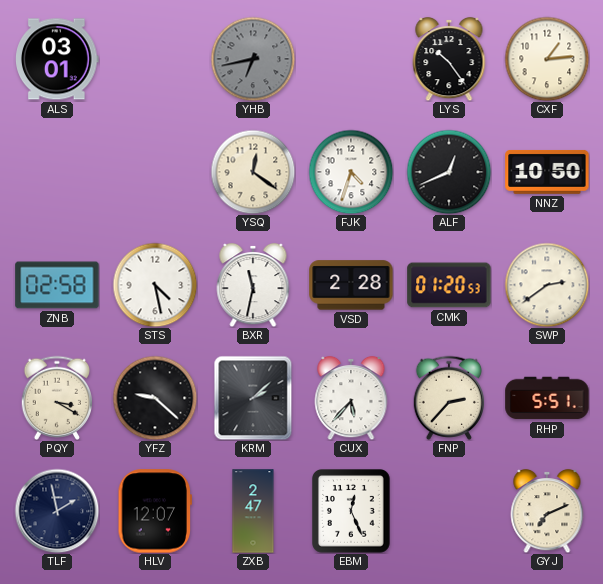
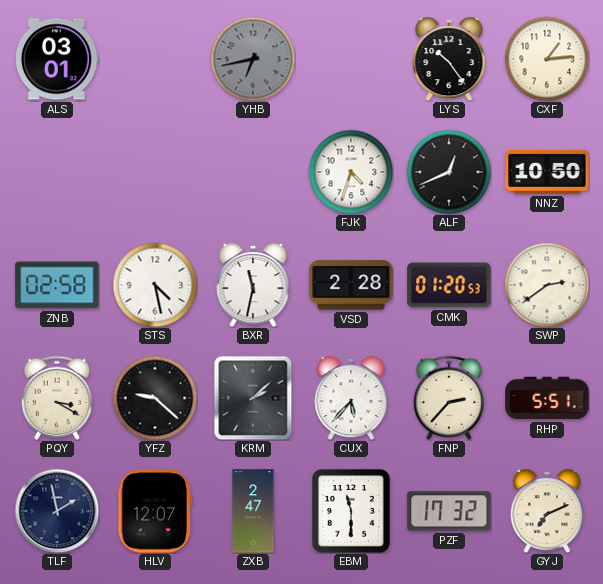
YSQ: 12:21 -> none
EBM: 12:26 -> 11:30
PZF: none -> 17:32
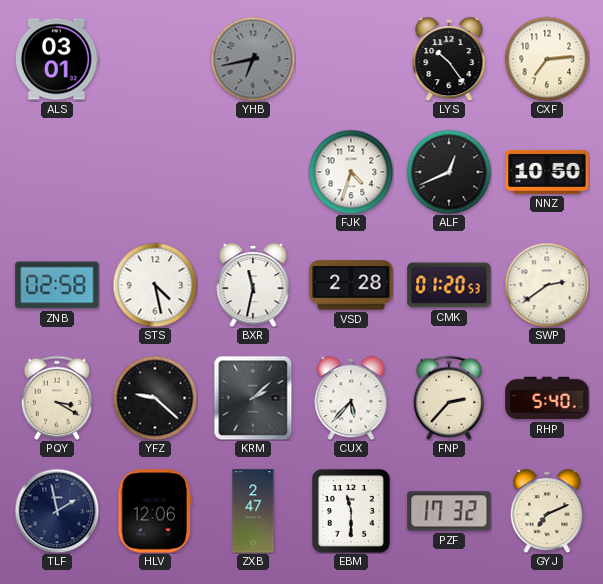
CXF: 1:14 -> 7:14
RHP: 5:51 -> 5:40
HLV: 12:07 -> 12:06
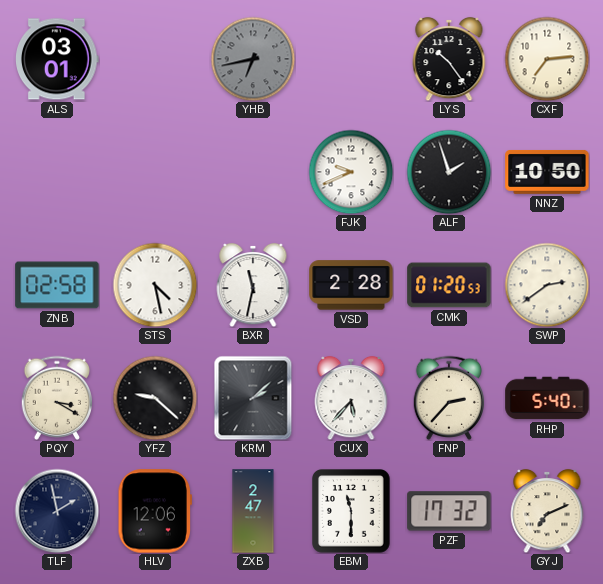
FJK: 4:33 -> 9:41
ALF: 12:41 -> 1:57
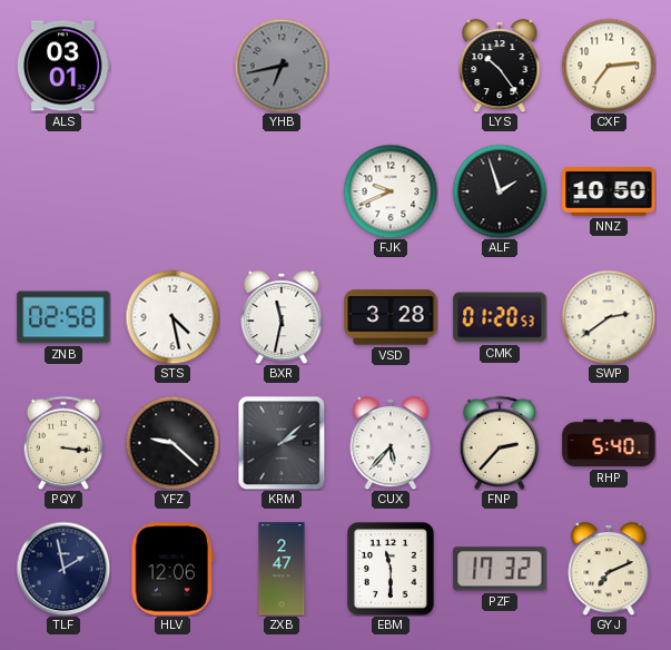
VSD: 2:28 -> 3:28
PQY: 3:20 -> 3:16
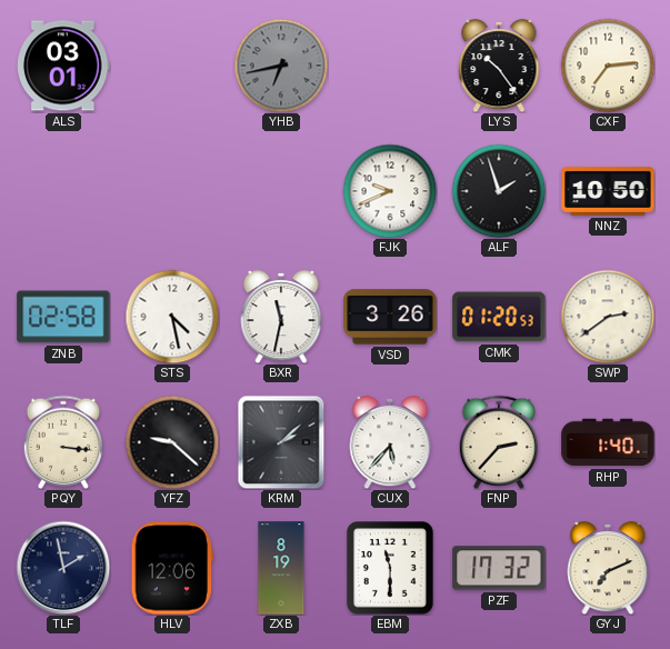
VSD: 3:28 -> 3:26
RHP: 5:40 -> 1:40
ZXB: 2:47 -> 8:19
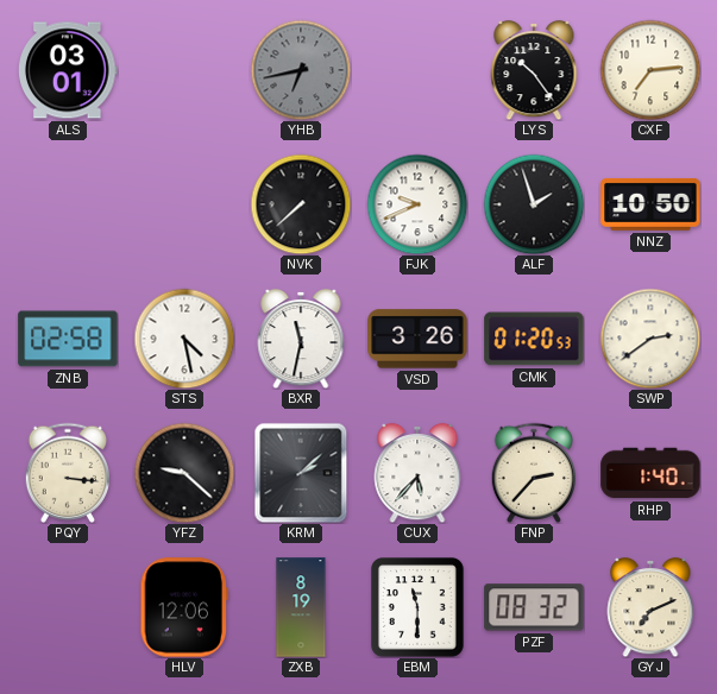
NVK: none -> 7:38
TLF: 1:58 -> none
PZF: 17:32 -> 08:32
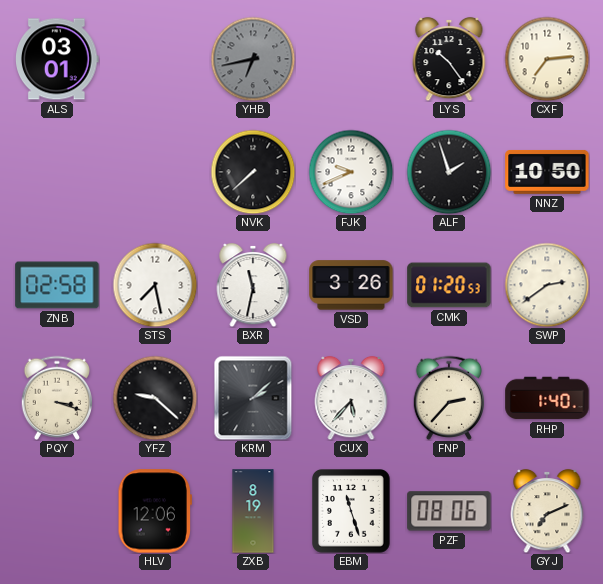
STS: 4:28 -> 7:28
PQY: 3:16 -> 3:18
EBM: 11:30 -> 11:27
PZF: 08:32 -> 08:06
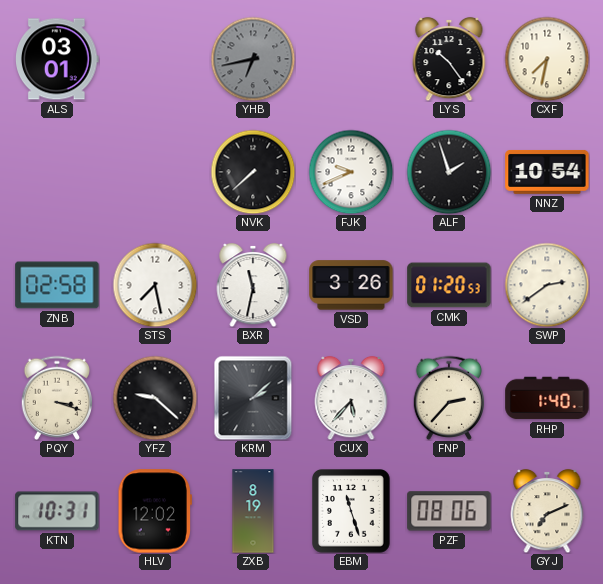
CXF: 7:14 -> 7:32
NNZ: 10:50 -> 10:54
KTN: none -> 10:31
HLV: 12:06 -> 12:02
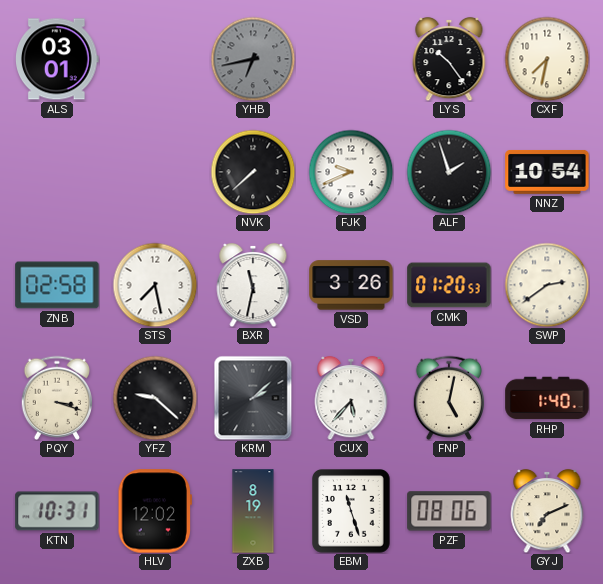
FNP: 2:37 -> 5:02
